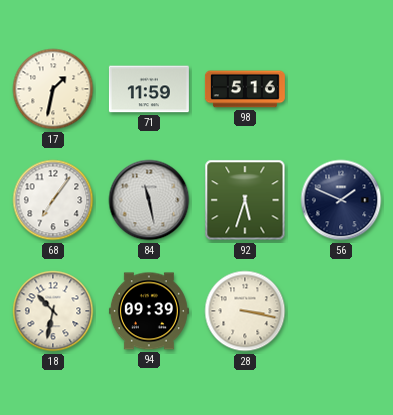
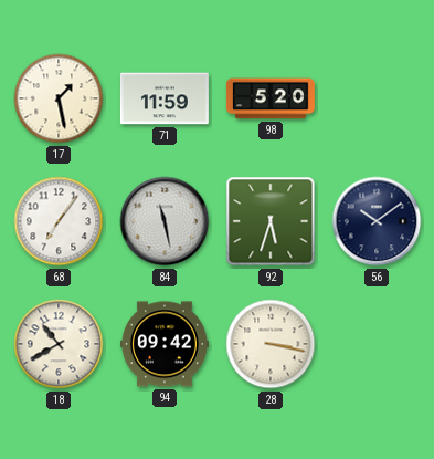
17: 1:32 -> 1:28
98: 5:16 -> 5:20
56: 1:49 -> 10:09
18: 10:32 -> 10:40
94: 09:39 -> 09:42
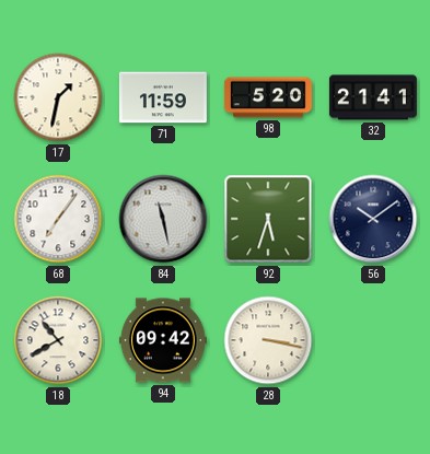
17: 1:28 -> 1:32
32: none -> 21:41
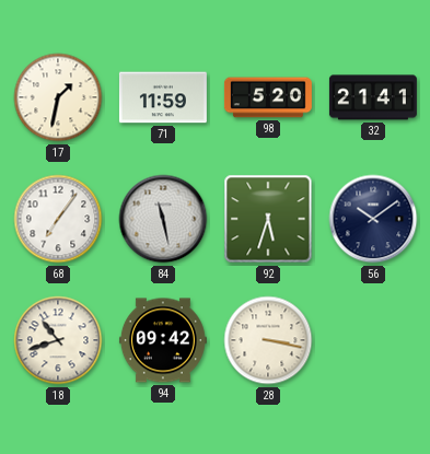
18: 10:40 -> 10:42
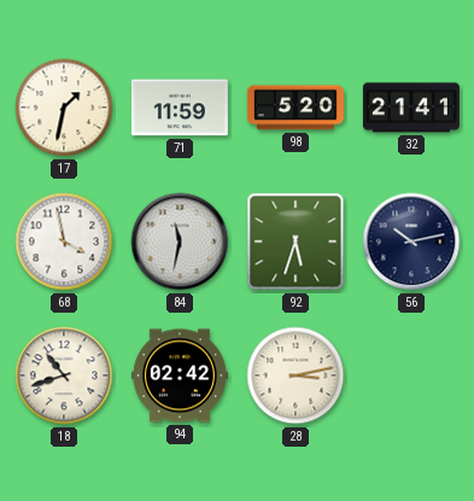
68: 7:06 -> 3:58
84: 11:28 -> 11:32
56: 10:09 -> 10:13
94: 09:42 -> 02:42
28: 3:17 -> 3:13
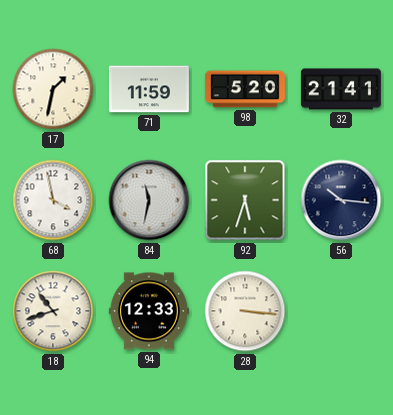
56: 10:13 -> 10:16
94: 02:42 -> 12:33
28: 3:13 -> 3:16
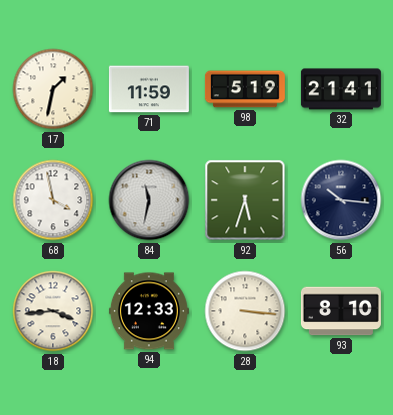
98: 5:20 -> 5:19
18: 10:42 -> 3:44
93: none -> 8:10
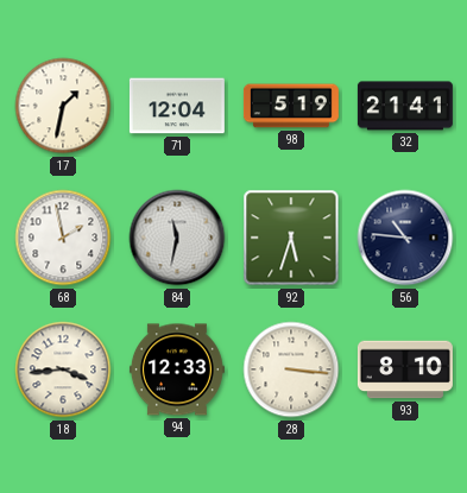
71: 11:59 -> 12:04
68: 3:58 -> 1:58
56: 10:16 -> 10:46
